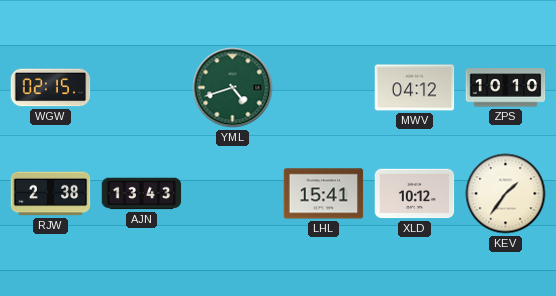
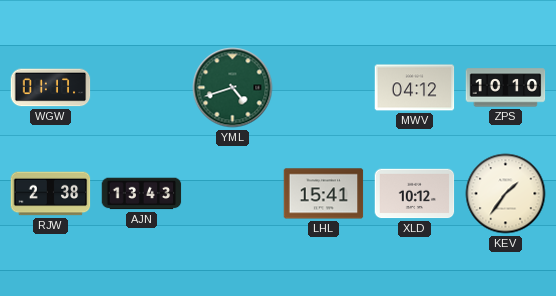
WGW: 02:15 -> 01:17
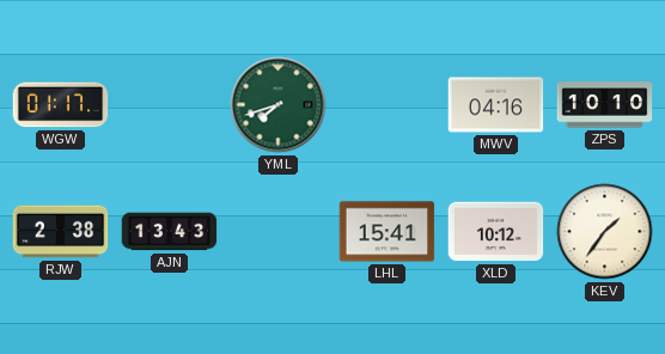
YML: 4:42 -> 7:42
MWV: 04:12 -> 04:16
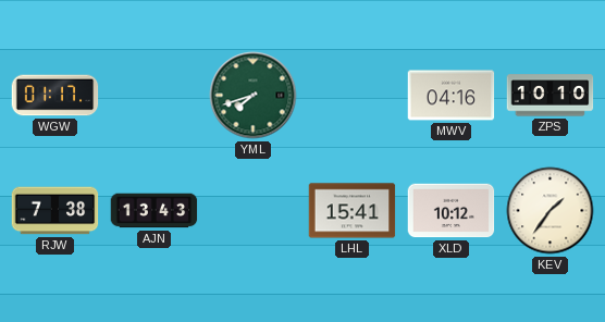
RJW: 2:38 -> 7:38
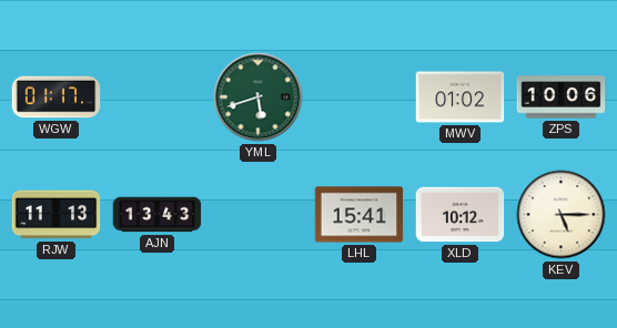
YML: 7:42 -> 5:42
MWV: 04:16 -> 01:02
ZPS: 10:10 -> 10:06
RJW: 7:38 -> 11:13
KEV: 1:36 -> 5:15
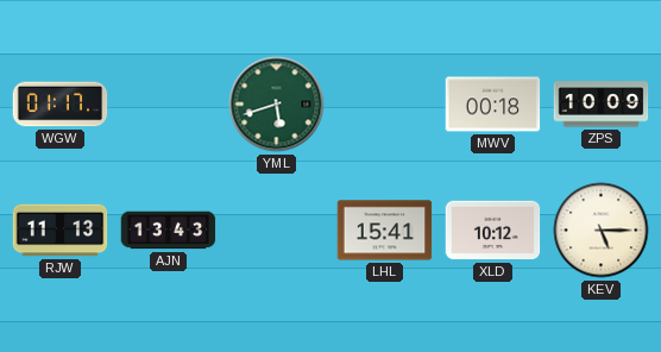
MWV: 01:02 -> 00:18
ZPS: 10:06 -> 10:09
